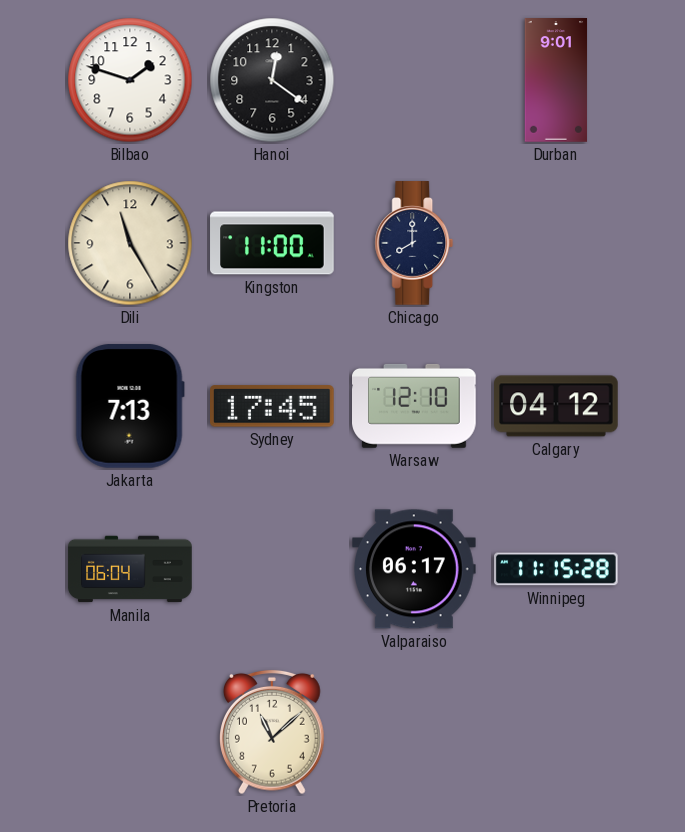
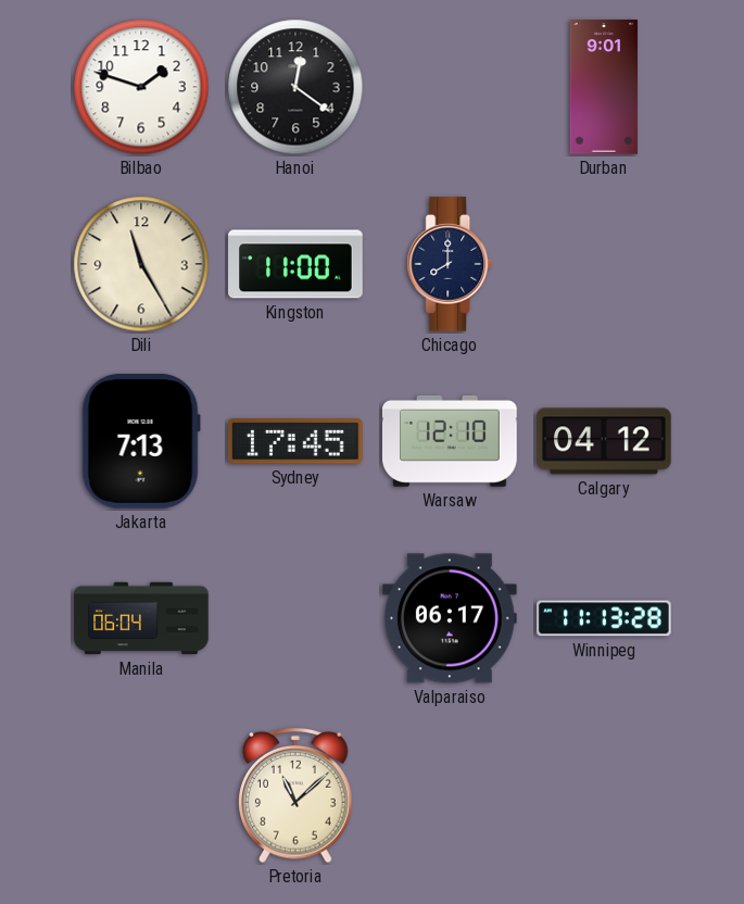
Winnipeg: 11:15 -> 11:13
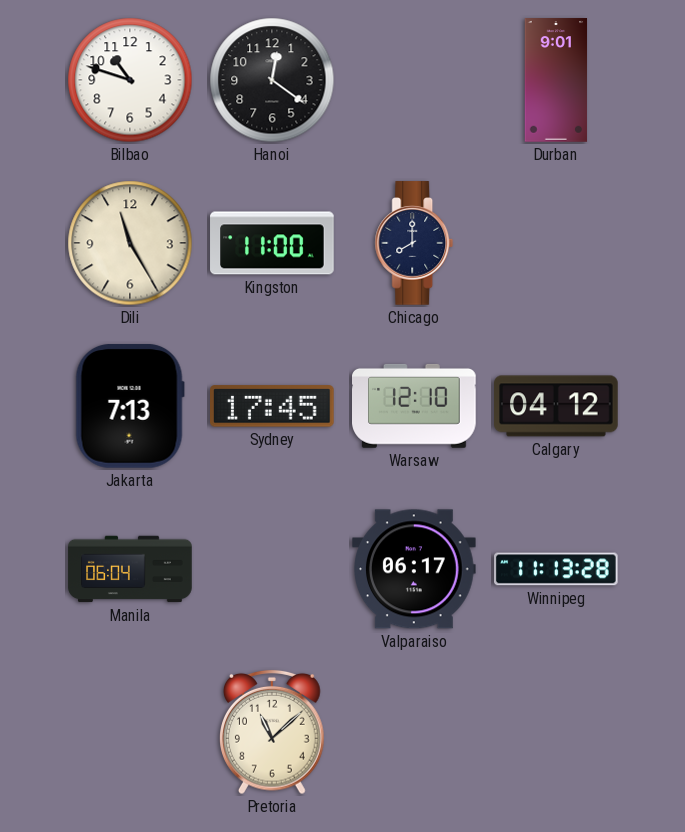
Bilbao: 1:48 -> 10:48
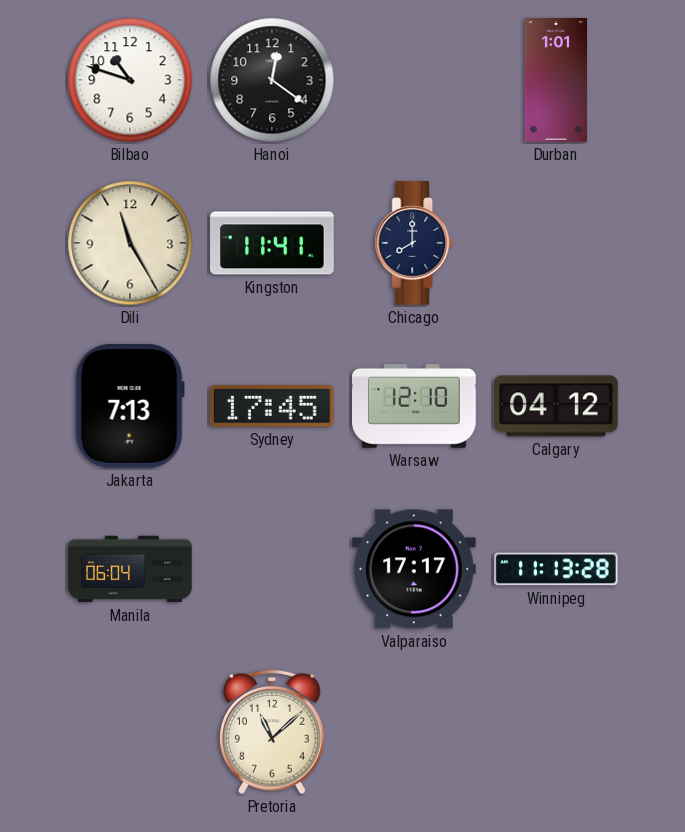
Durban: 9:01 -> 1:01
Kingston: 11:00 -> 11:41
Valparaiso: 06:17 -> 17:17
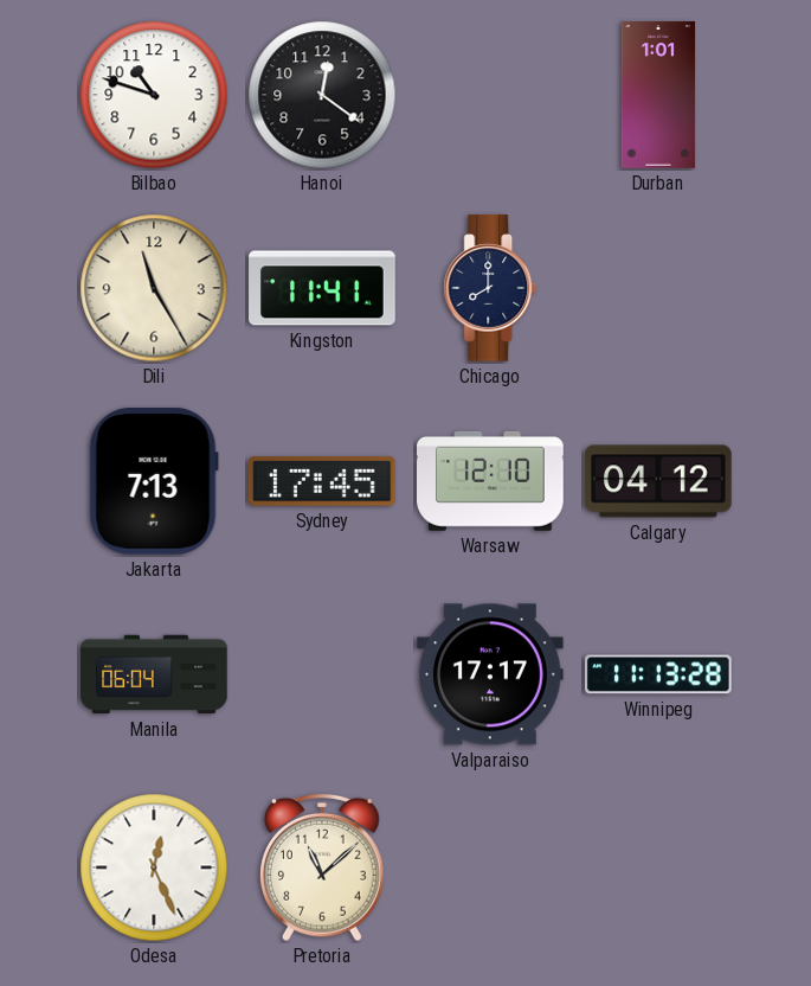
Odesa: none -> 12:26
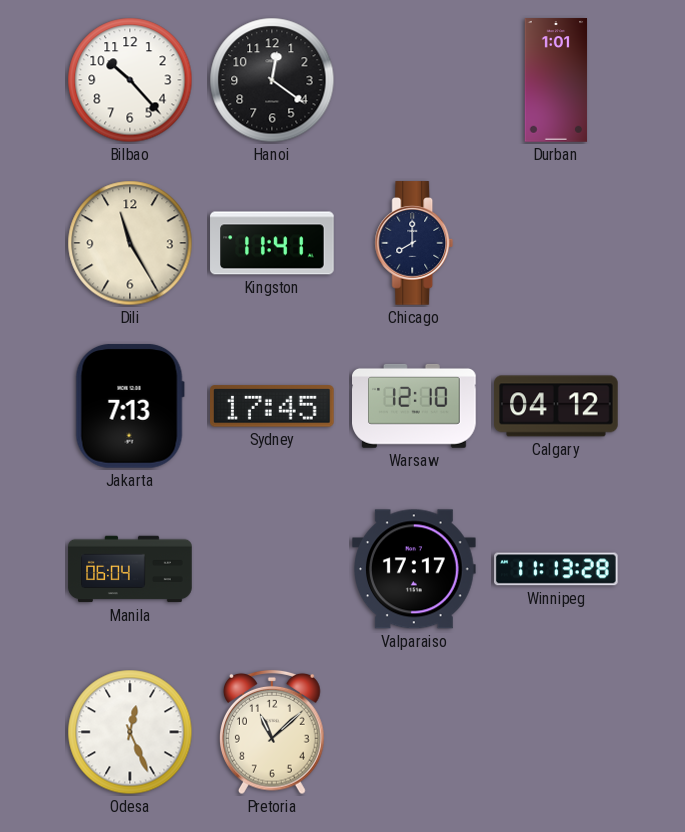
Bilbao: 10:48 -> 10:23
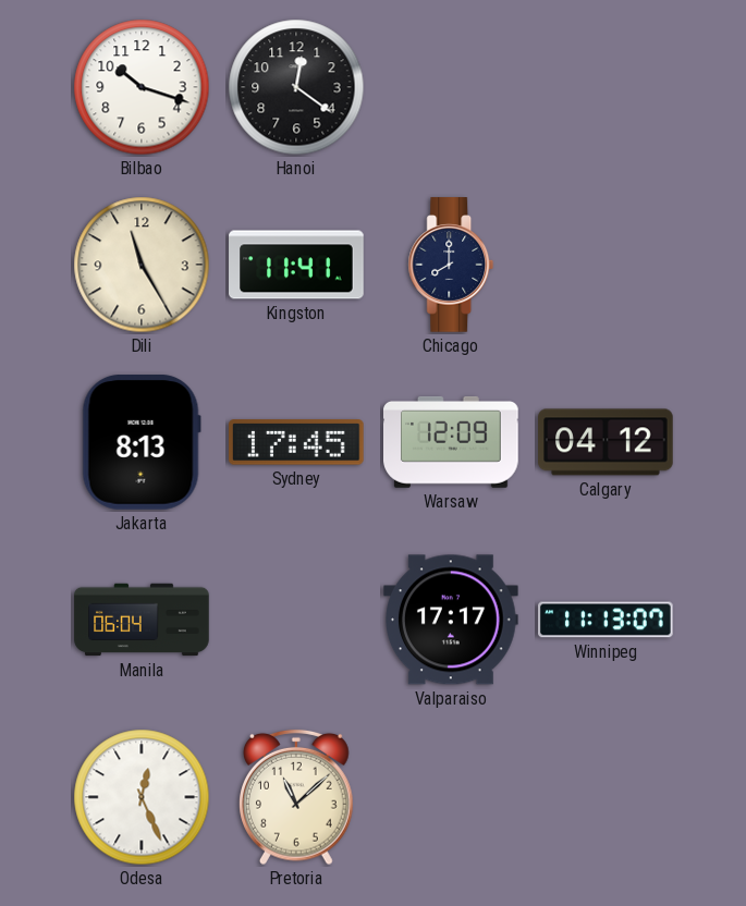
Bilbao: 10:23 -> 10:18
Durban: 1:01 -> none
Jakarta: 7:13 -> 8:13
Warsaw: 12:10 -> 12:09
Winnipeg: 11:13:28 -> 11:13:07
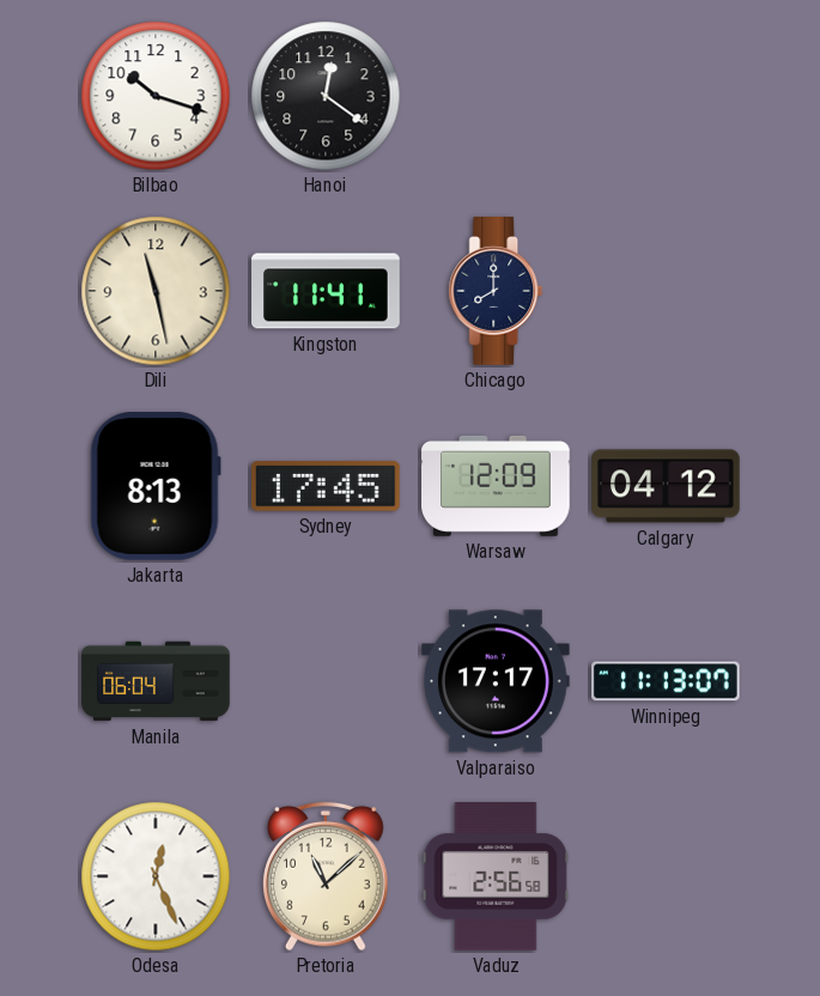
Dili: 11:25 -> 11:28
Vaduz: none -> 2:56
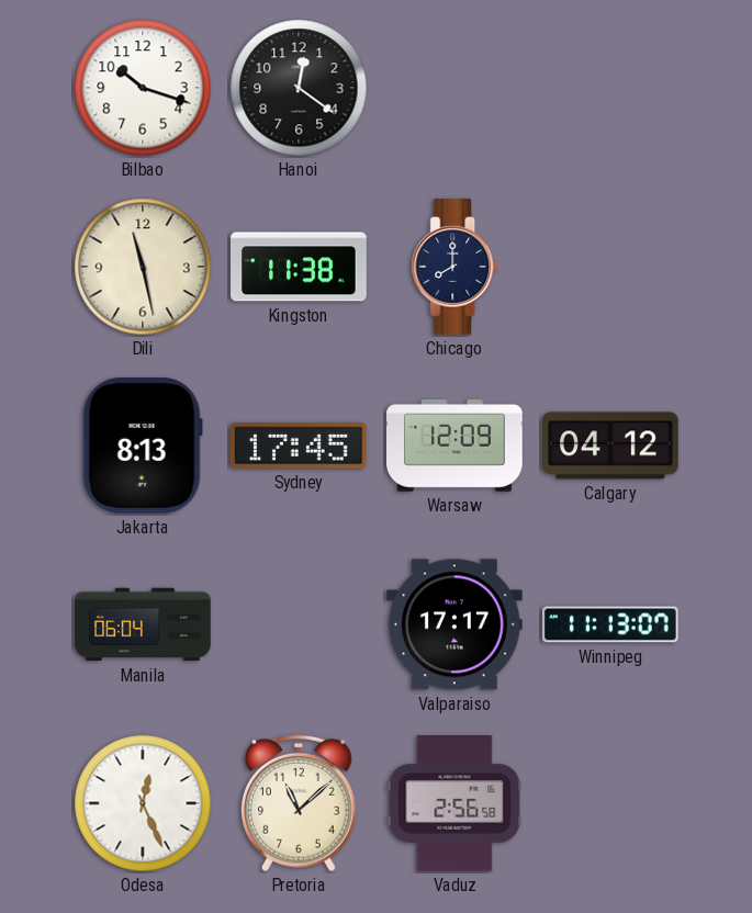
Kingston: 11:41 -> 11:38
